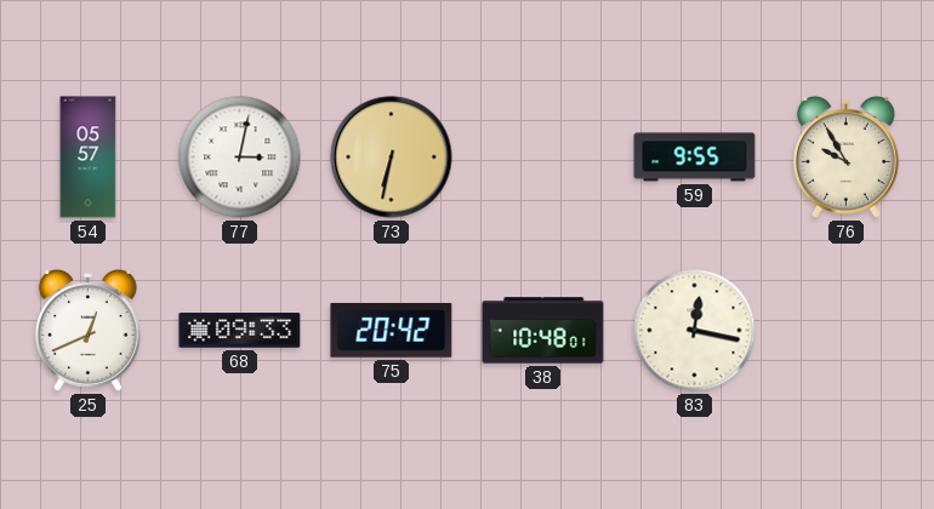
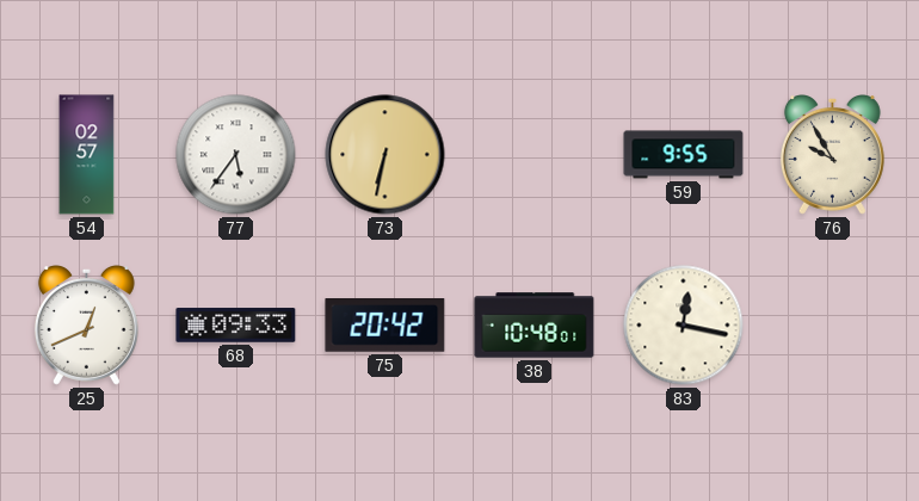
54: 05:57 -> 02:57
77: 3:02 -> 5:36
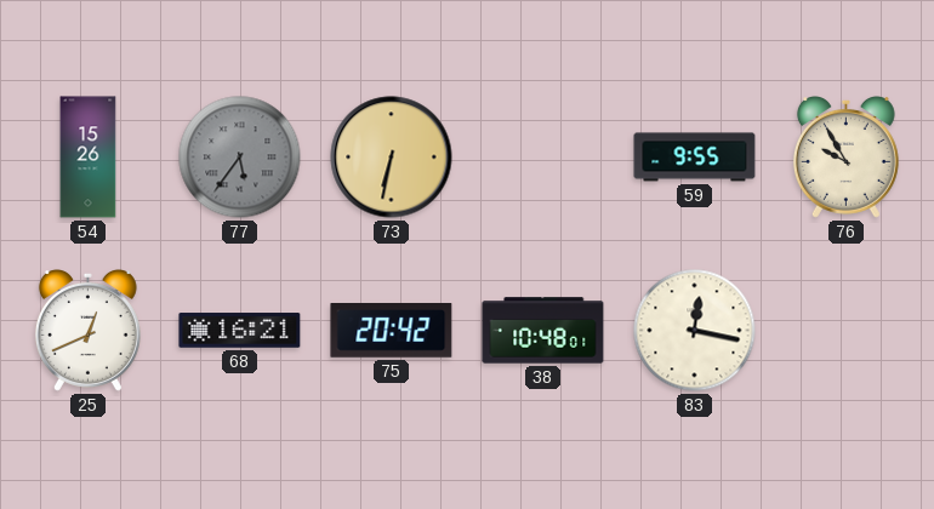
54: 02:57 -> 15:26
77 dial: white -> grey
68: 09:33 -> 16:21
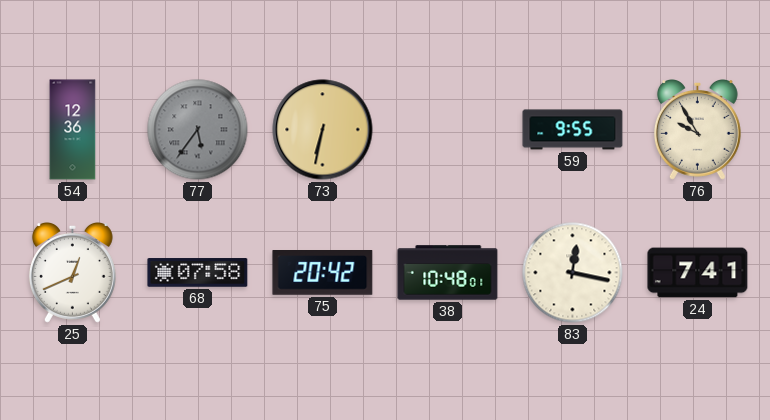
54: 15:26 -> 12:36
68: 16:21 -> 07:58
24: none -> 7:41
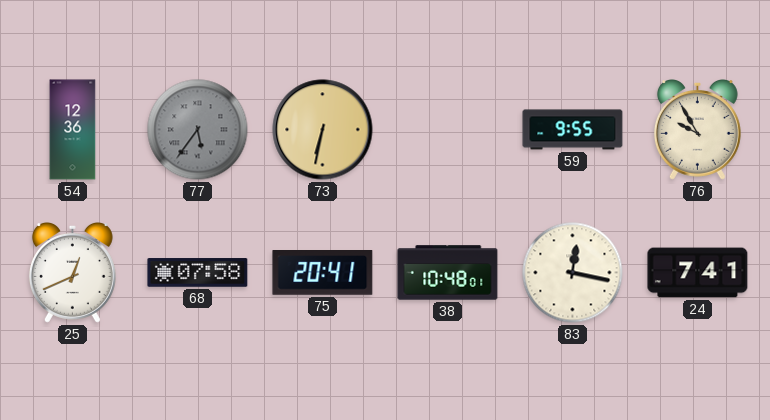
75: 20:42 -> 20:41
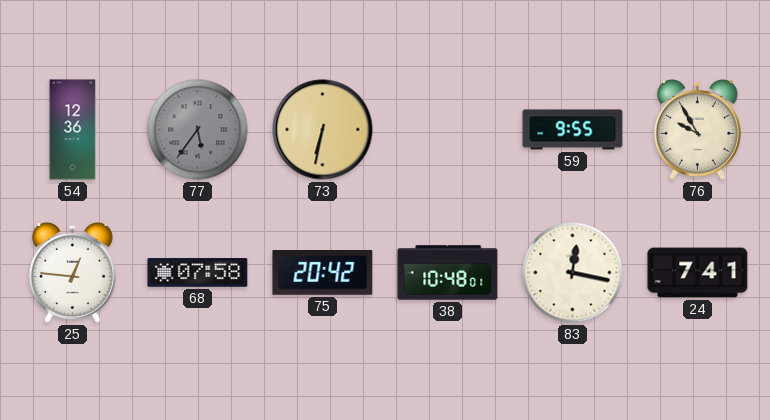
25: 12:41 -> 12:46
75: 20:41 -> 20:42
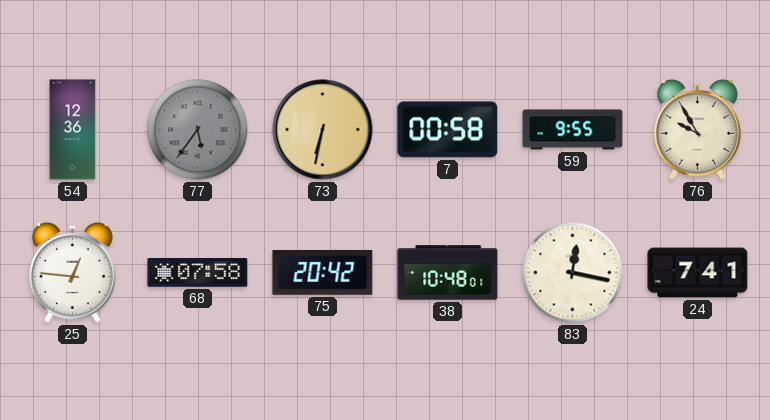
7: none -> 00:58
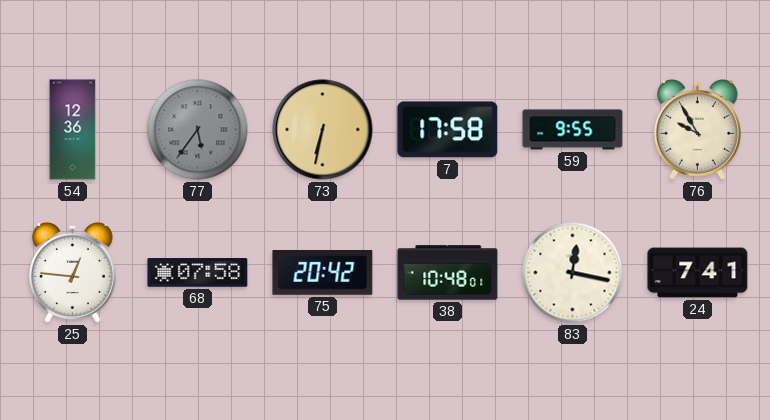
7: 00:58 -> 17:58
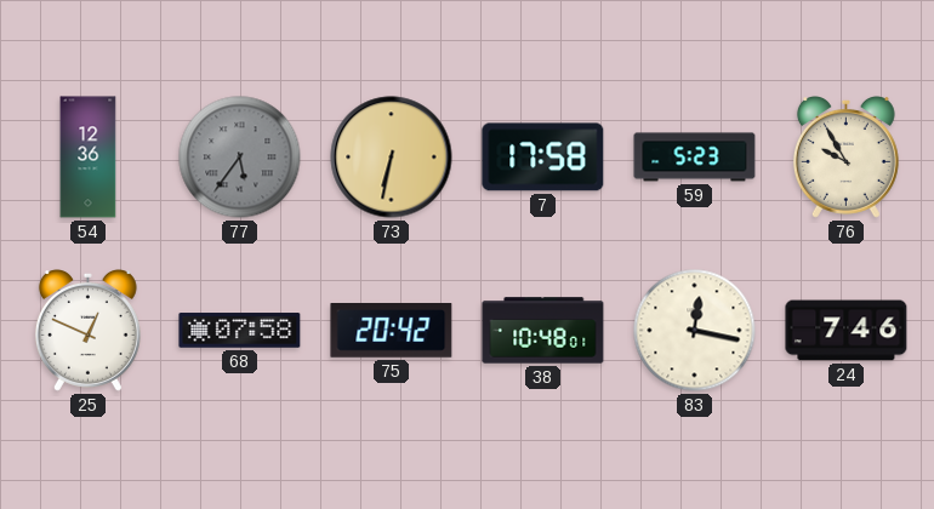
59: 9:55 -> 5:23
25: 12:46 -> 12:49
24: 7:41 -> 7:46
